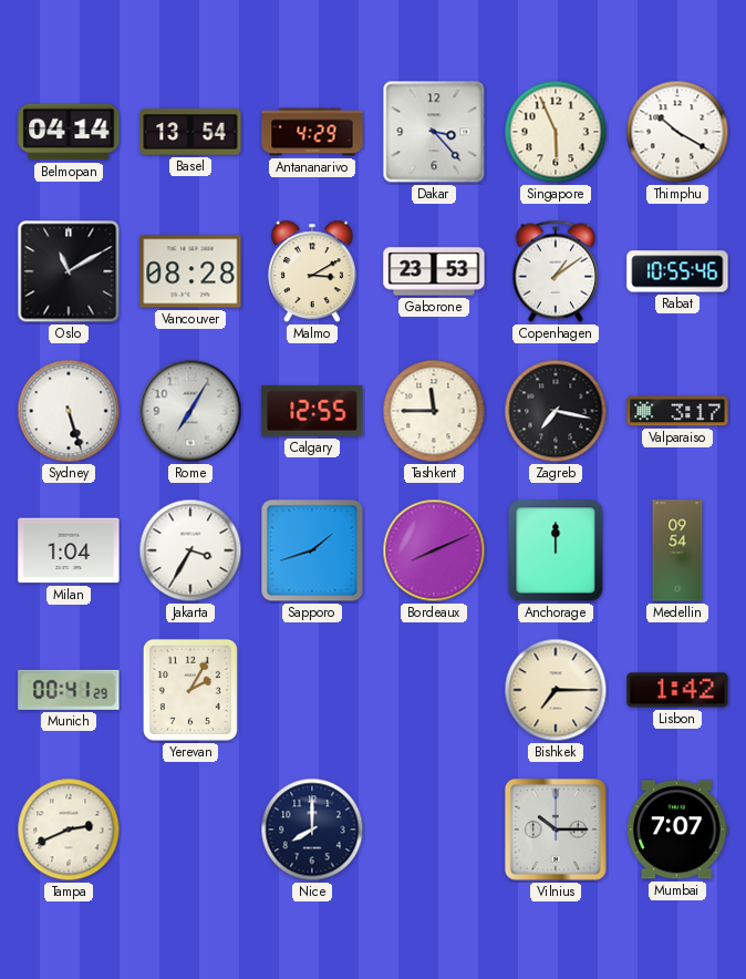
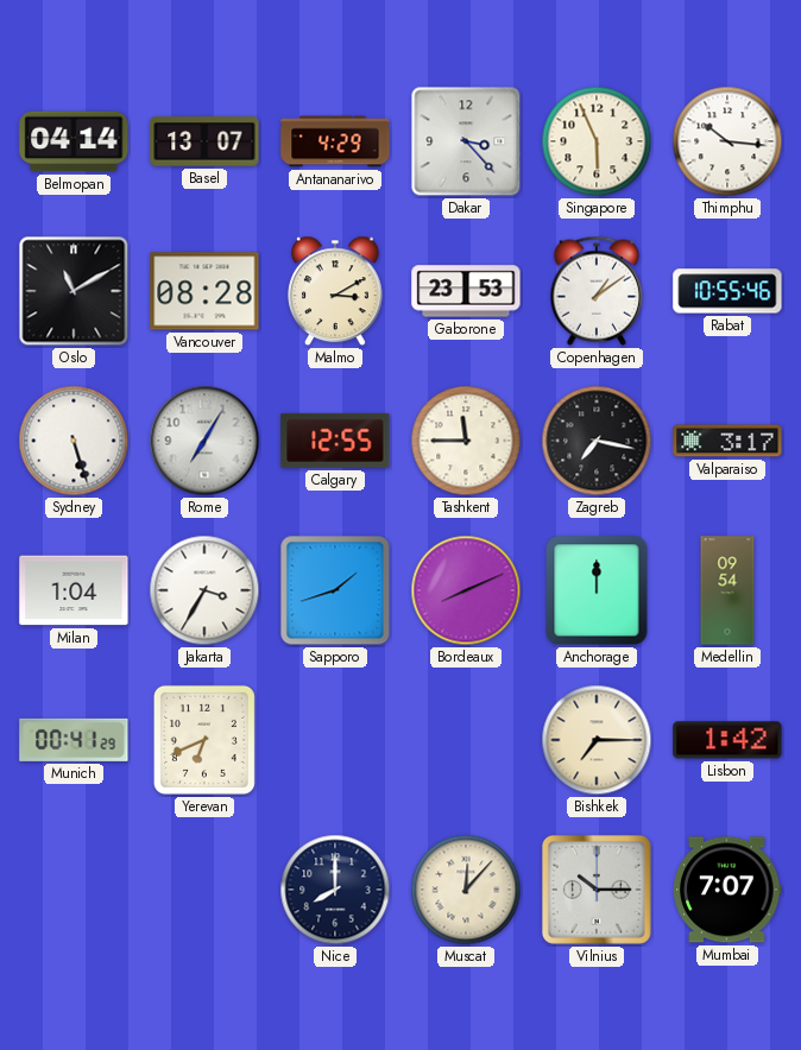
Basel: 13:54 -> 13:07
Thimphu: 10:20 -> 10:16
Yerevan: 2:05 -> 6:41
Tampa: 2:41 -> none
Muscat: none -> 12:07
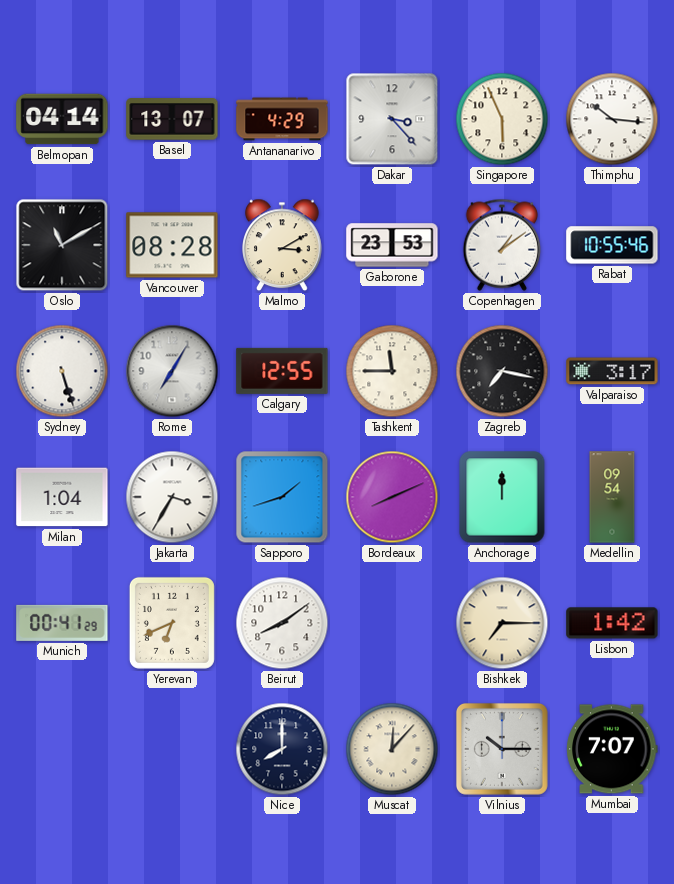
Beirut: none -> 8:09
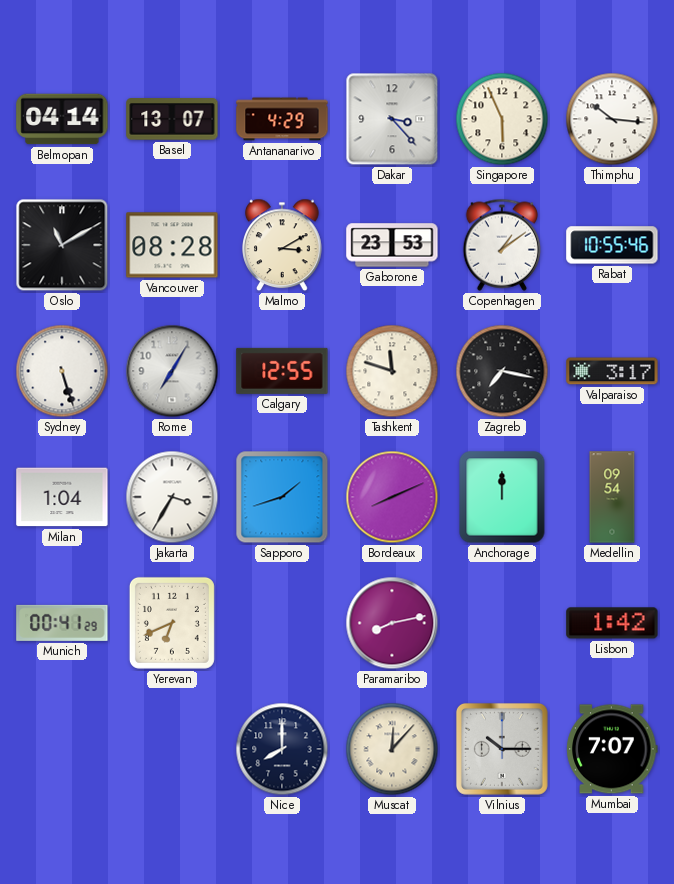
Tashkent: 11:45 -> 11:48
Beirut: 8:09 -> none
Paramaribo: none -> 8:13
Bishkek: 7:15 -> none
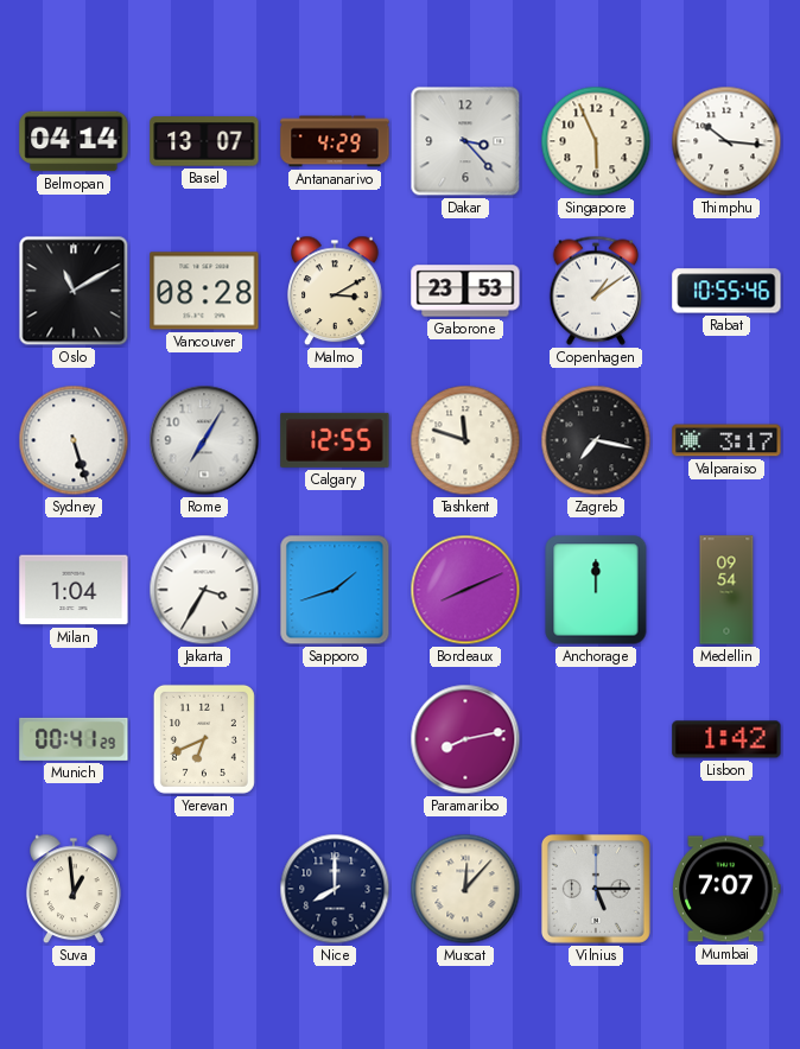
Suva: none -> 12:59
Vilnius: 10:15 -> 5:15
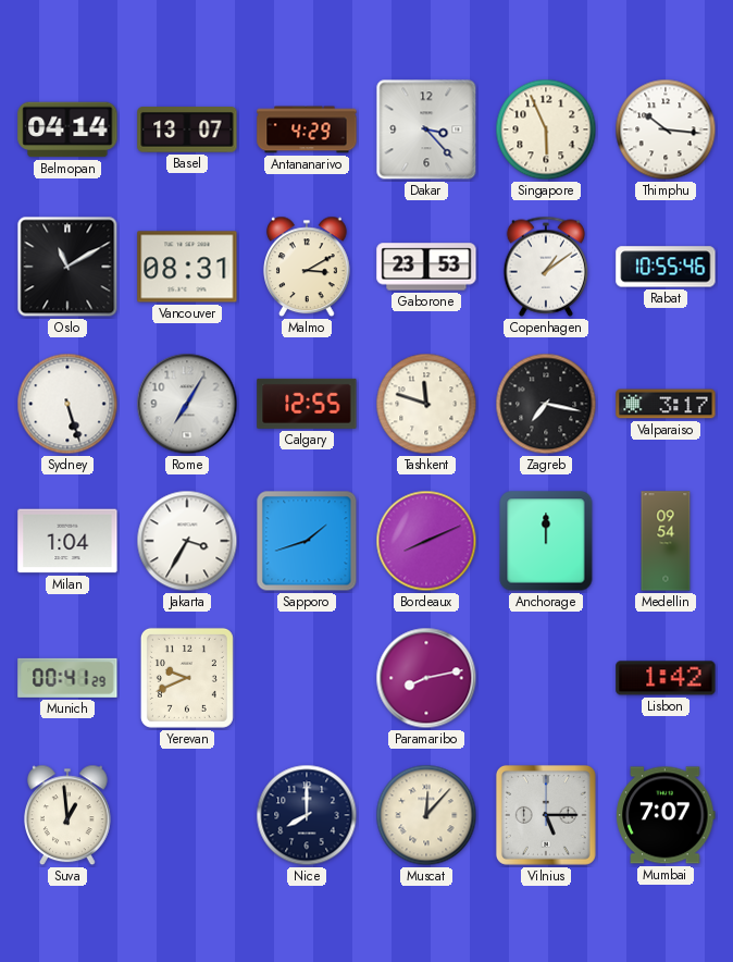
Vancouver: 08:28 -> 08:31
Yerevan: 6:41 -> 9:41
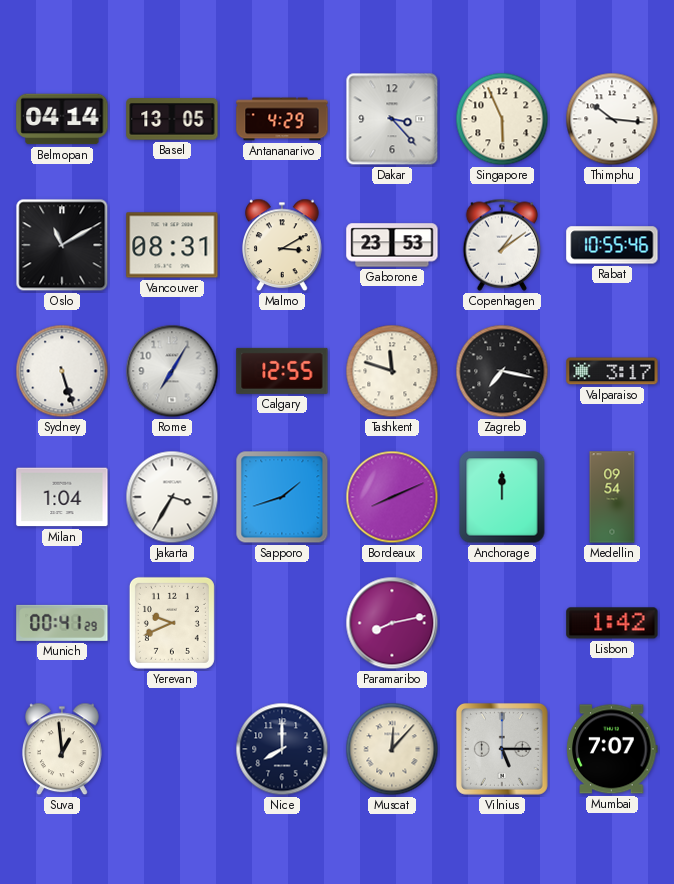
Basel: 13:07 -> 13:05
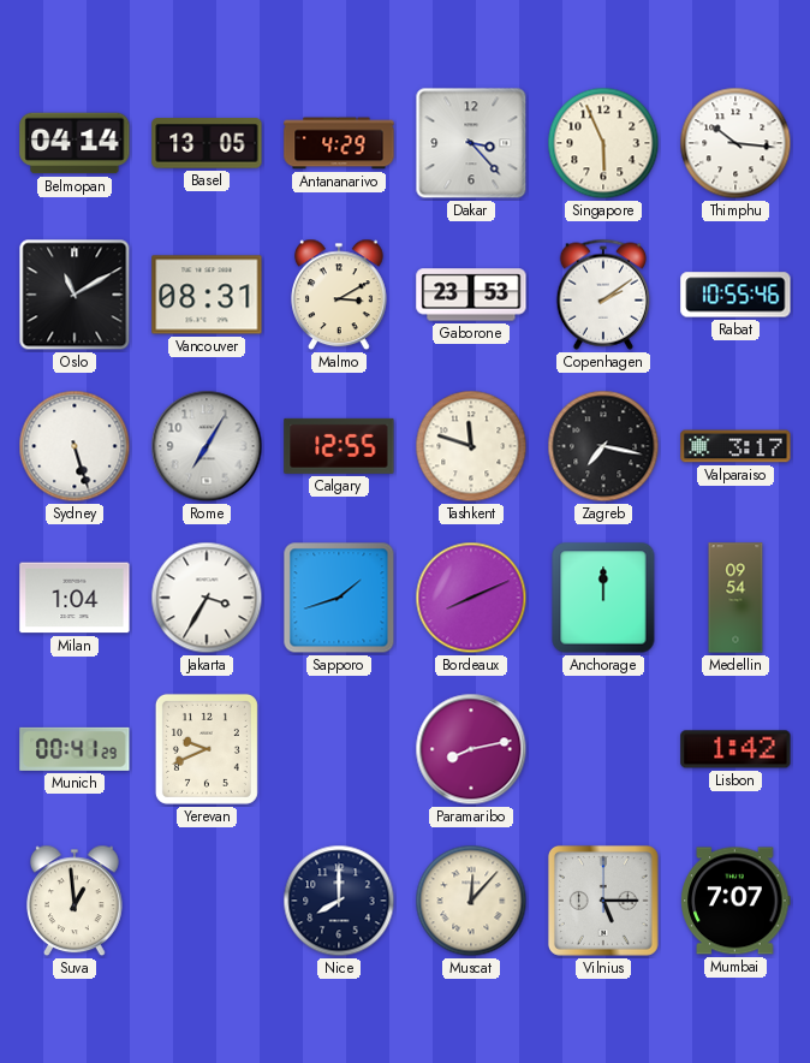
Copenhagen: 1:09 -> 2:09
